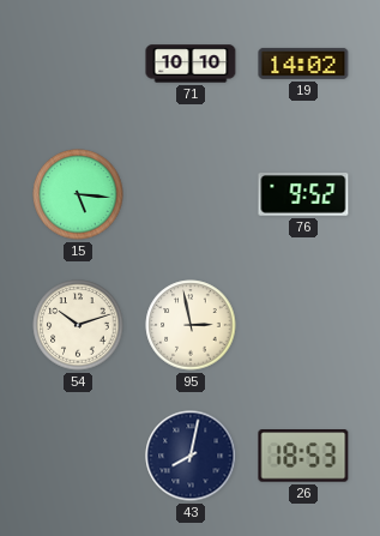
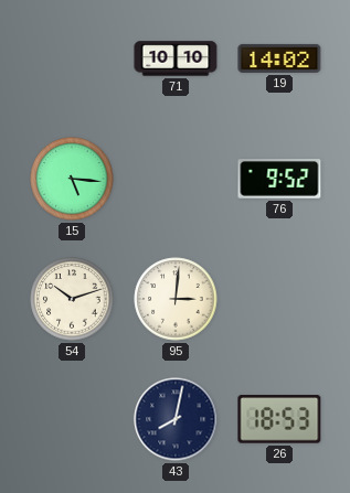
95: 2:58 -> 3:01
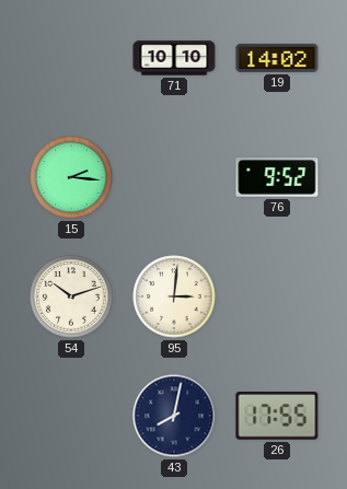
15: 5:16 -> 2:16
26: 18:53 -> 17:55
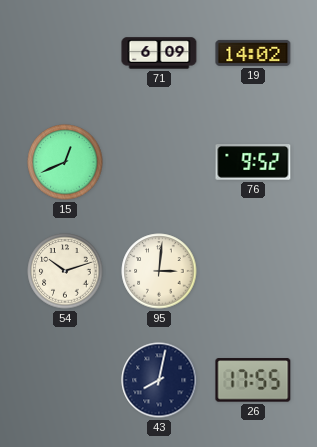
71: 10:10 -> 6:09
15: 2:16 -> 12:41
